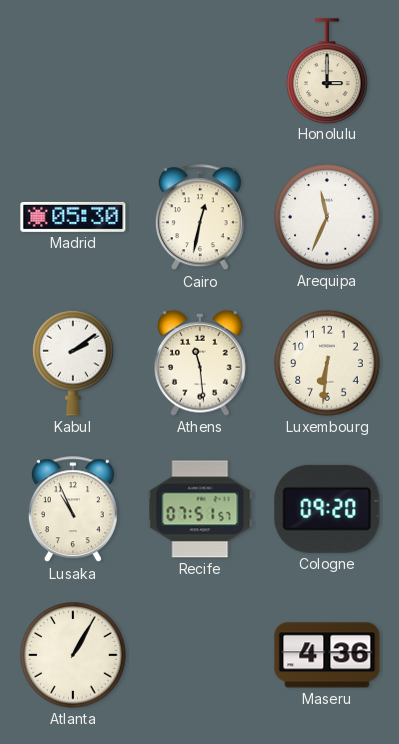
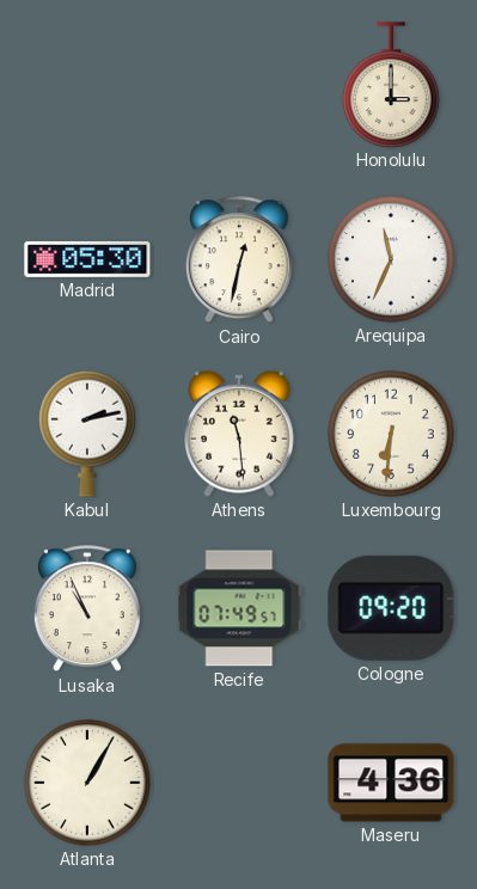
Kabul: 2:09 -> 2:13
Recife: 07:51 -> 07:49
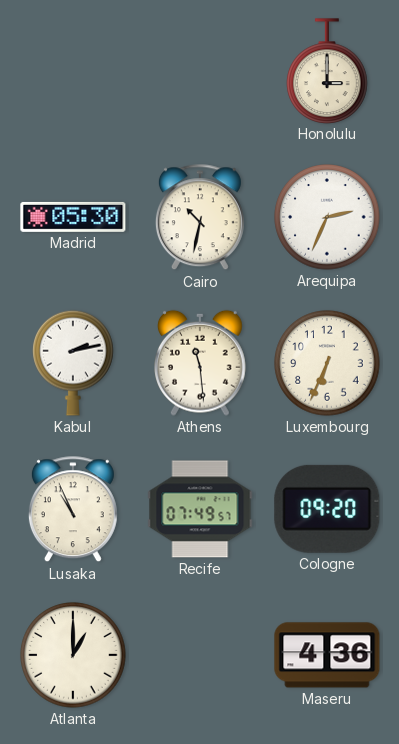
Cairo: 12:32 -> 10:32
Arequipa: 11:34 -> 2:34
Luxembourg: 6:31 -> 6:34
Atlanta: 1:05 -> 1:00
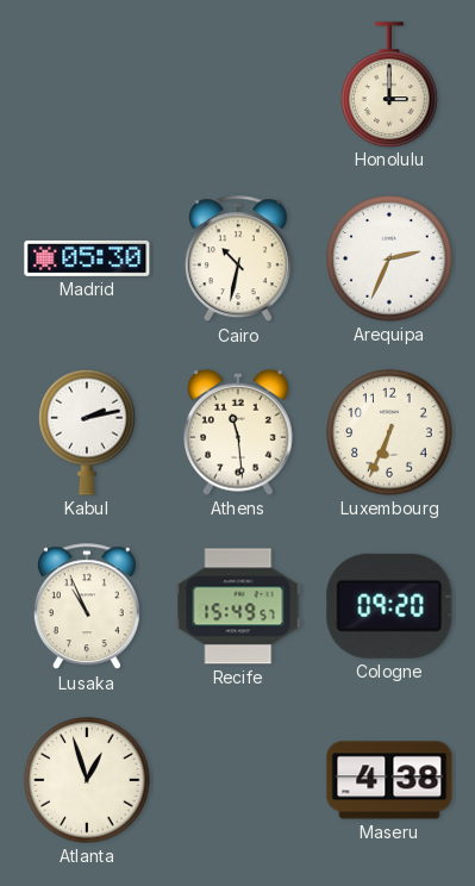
Recife: 07:49 -> 15:49
Atlanta: 1:00 -> 12:57
Maseru: 4:36 -> 4:38
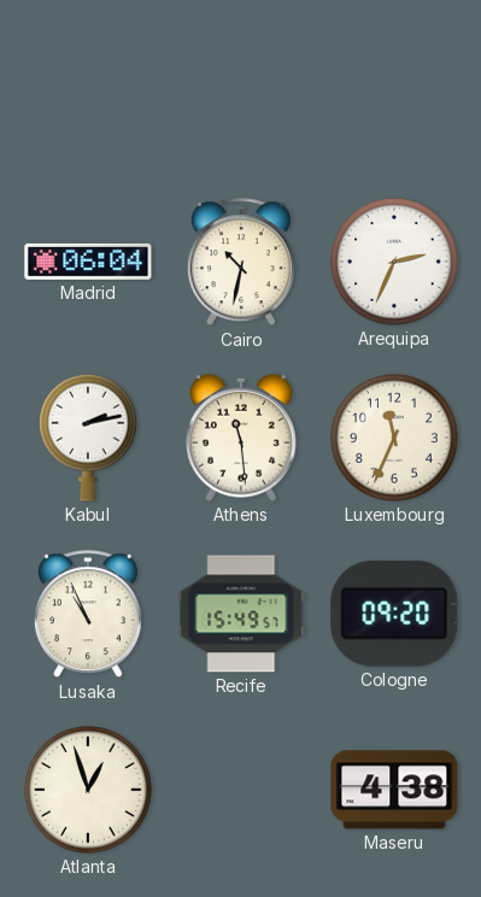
Honolulu: 3:00 -> none
Madrid: 05:30 -> 06:04
Luxembourg: 6:34 -> 11:34
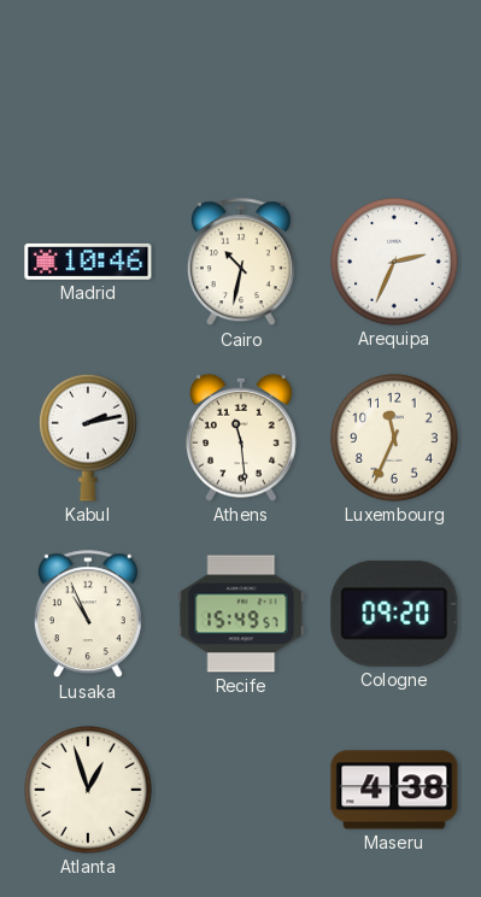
Madrid: 06:04 -> 10:46
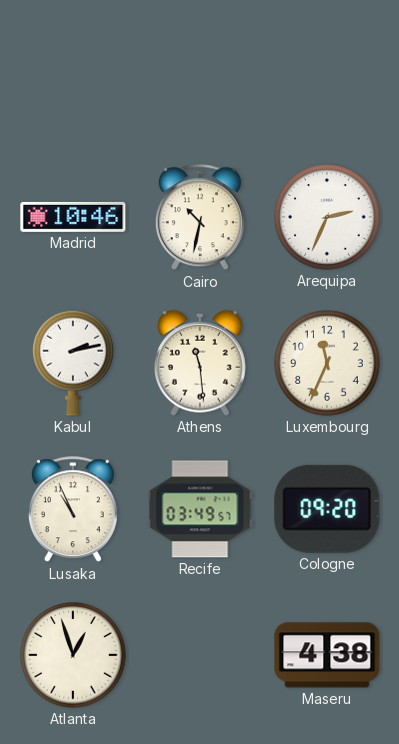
Recife: 15:49 -> 03:49
